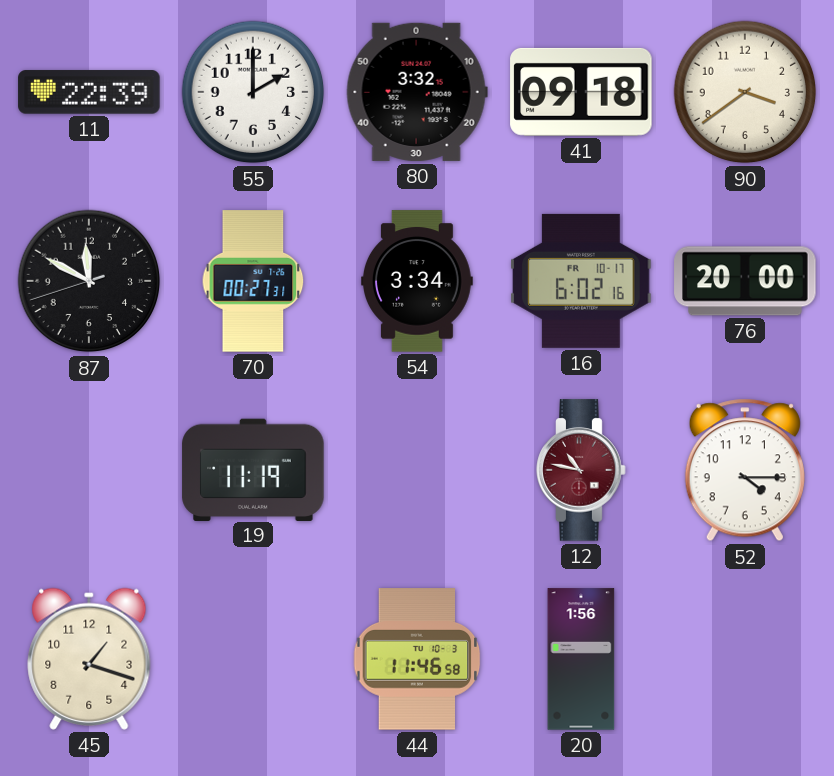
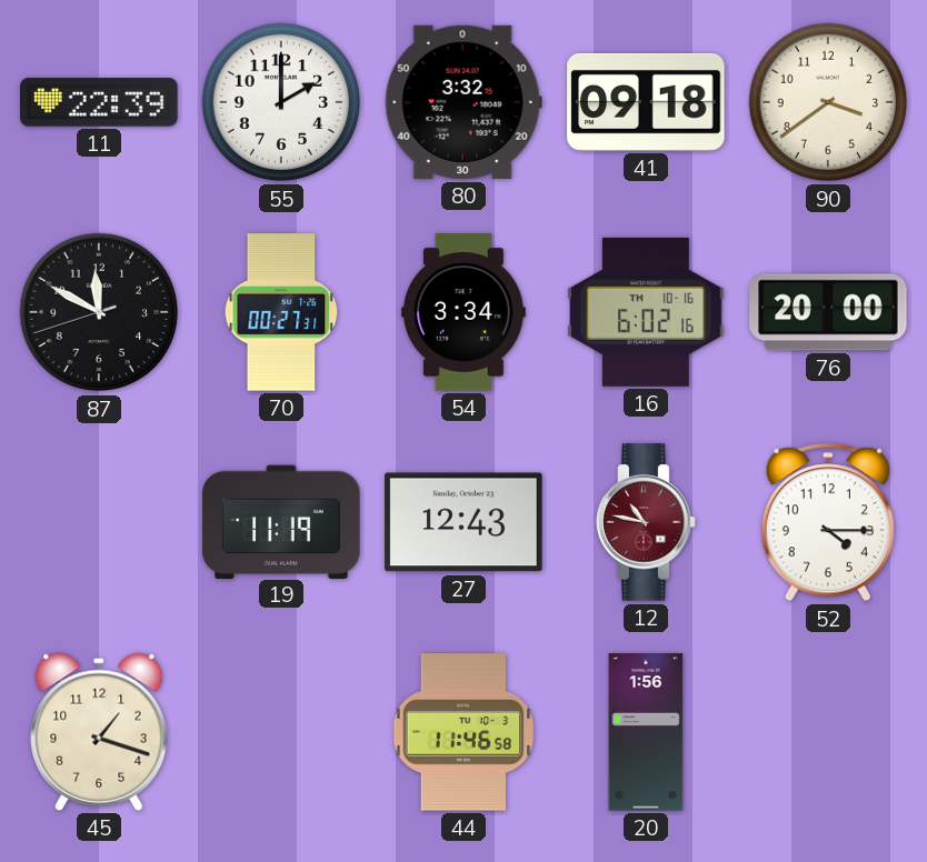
16 date: FR 10-17 -> TH 10-16
27: none -> 12:43
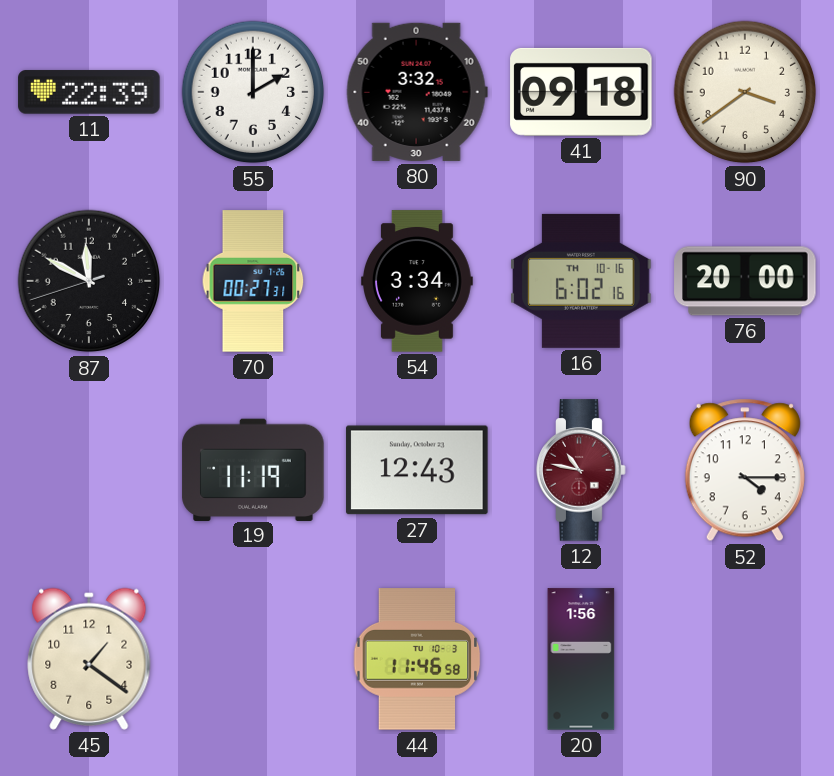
45: 1:18 -> 1:21
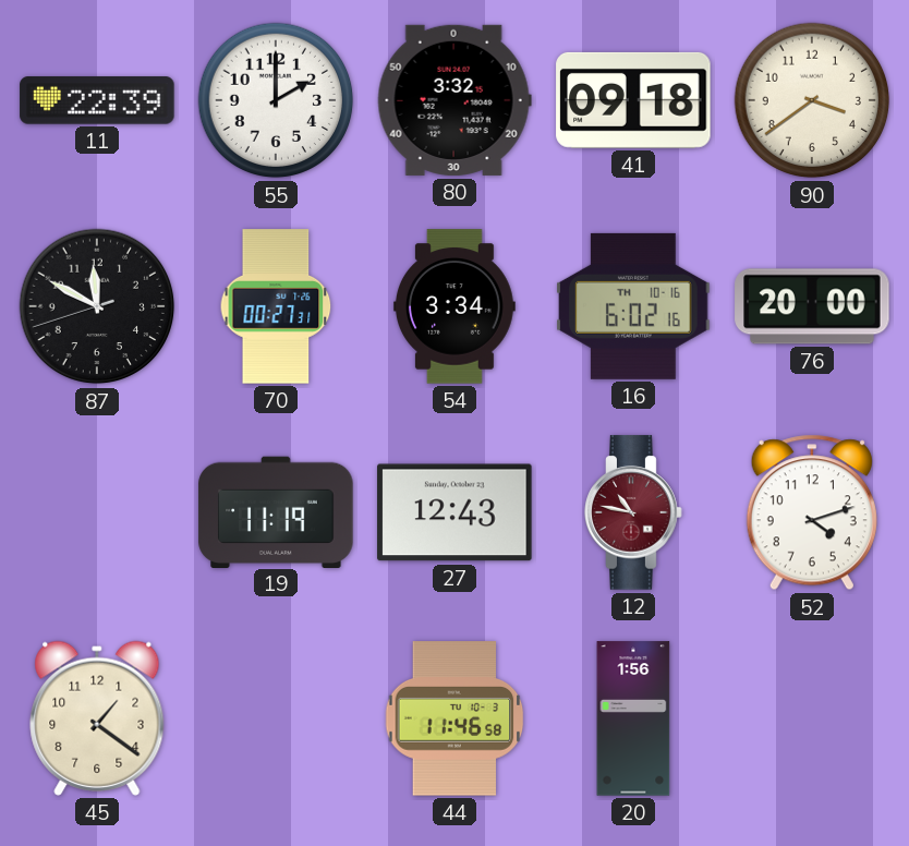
52: 4:15 -> 4:12
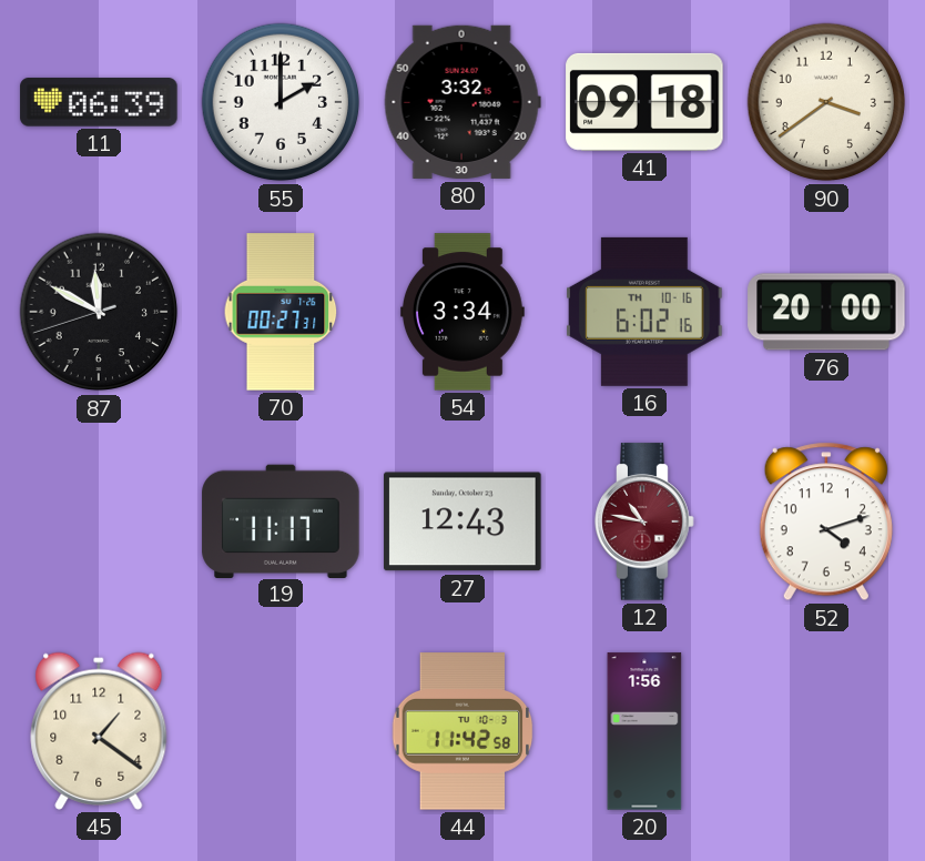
11: 22:39 -> 06:39
19: 11:19 -> 11:17
44: 11:46 -> 11:42
